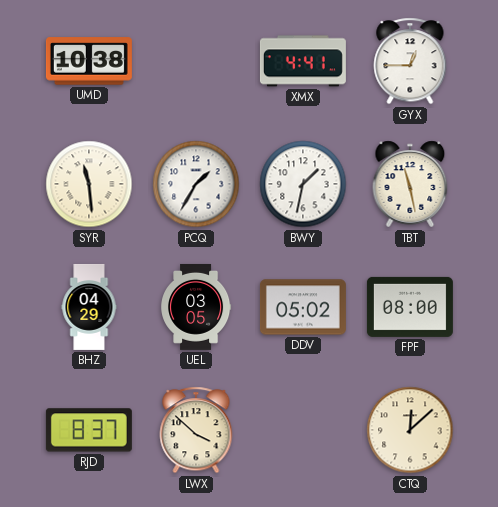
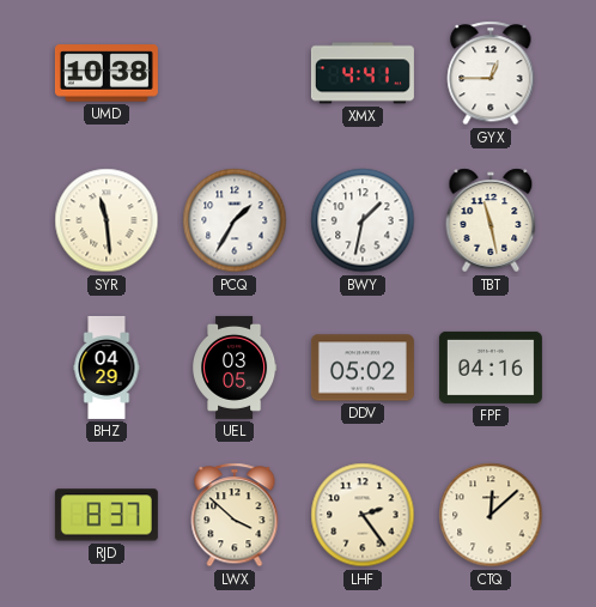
FPF: 08:00 -> 04:16
LHF: none -> 2:24
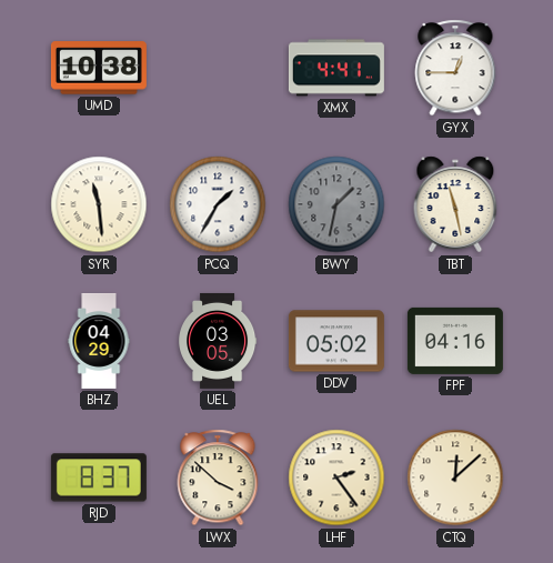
BWY dial: white -> grey
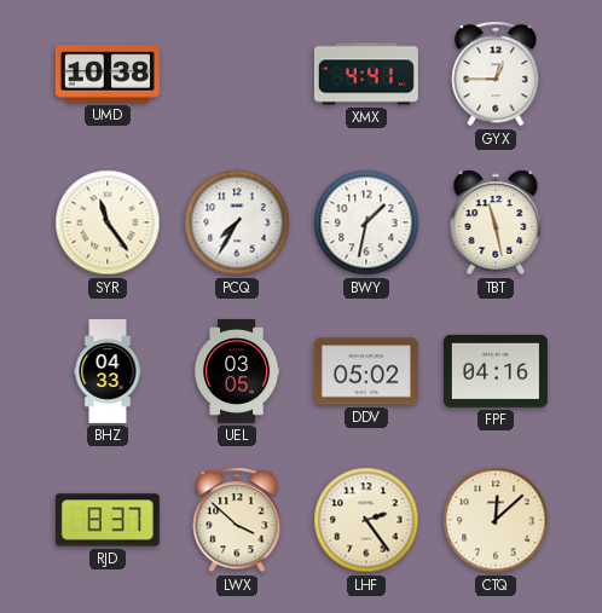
SYR: 11:29 -> 11:24
PCQ: 1:35 -> 7:35
BWY dial: grey -> white
BHZ: 04:29 -> 04:33
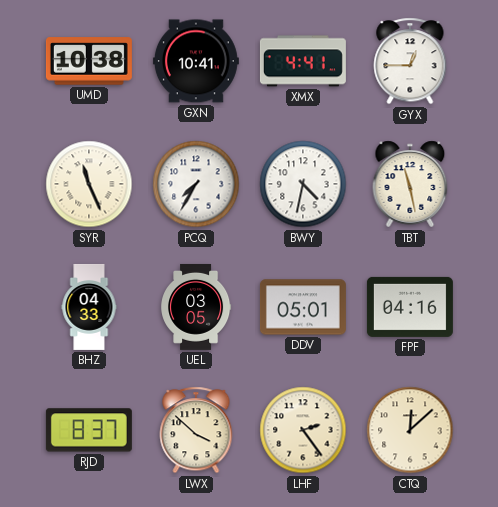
GXN: none -> 10:41
SYR: 11:24 -> 11:26
BWY: 1:32 -> 4:32
DDV: 05:02 -> 05:01
